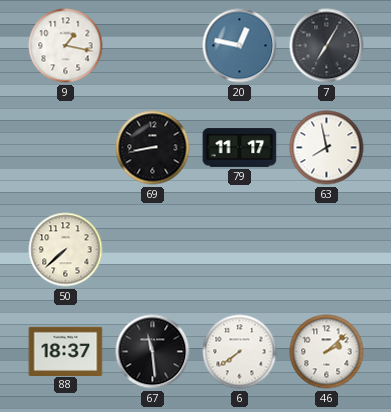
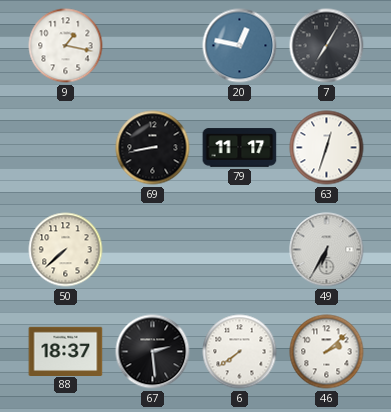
63: 7:58 -> 12:33
49: none -> 6:35
67: 11:29 -> 2:29
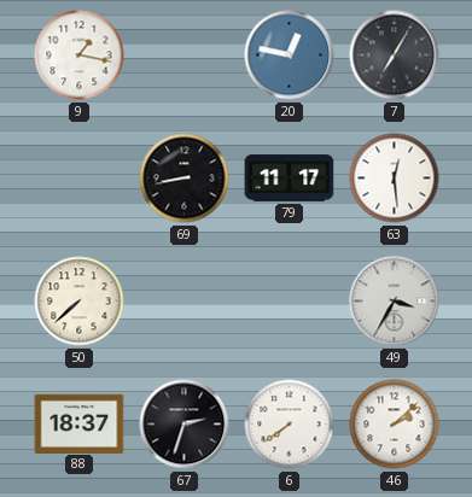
63: 12:33 -> 12:29
49: 6:35 -> 3:35
67: 2:29 -> 2:33
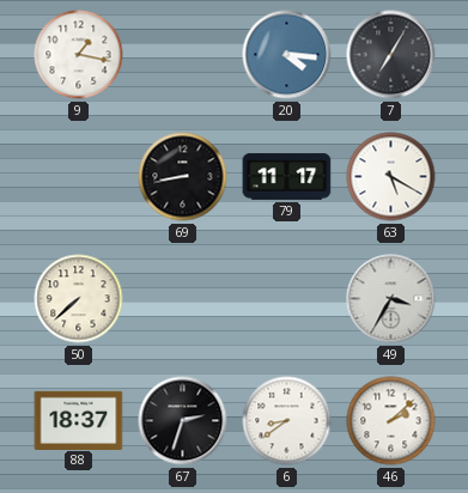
20: 12:47 -> 4:16
63: 12:29 -> 5:20
6: 7:39 -> 8:39
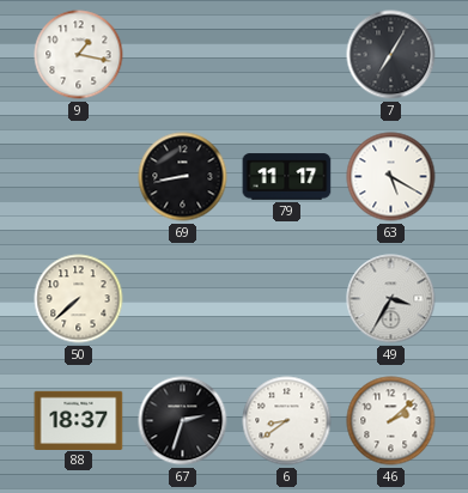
20: 4:16 -> none
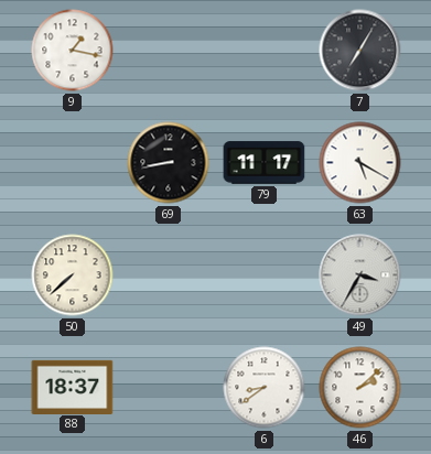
67: 2:33 -> none
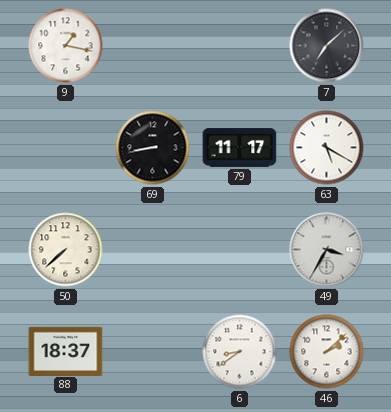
7: 7:05 -> 7:08
